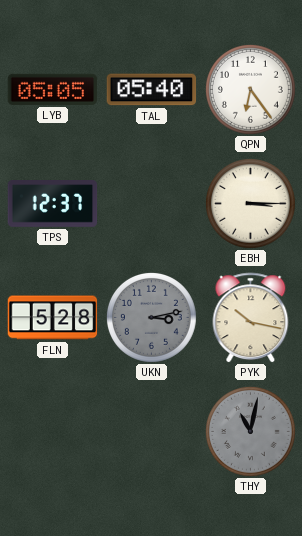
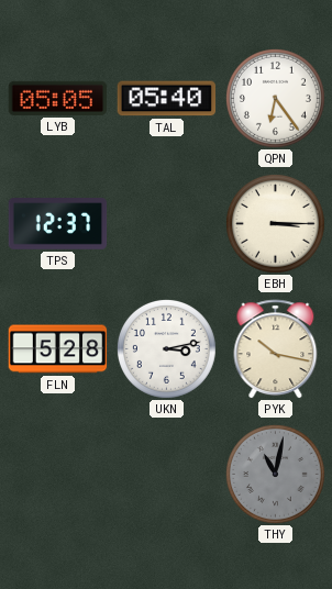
UKN dial: grey -> white
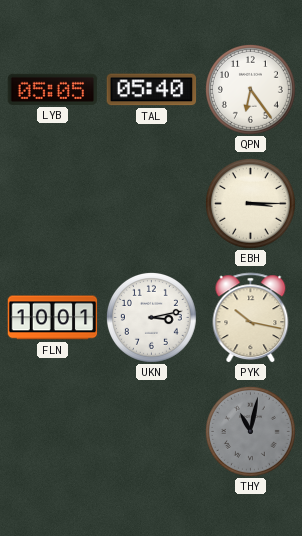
TPS: 12:37 -> none
FLN: 5:28 -> 10:01
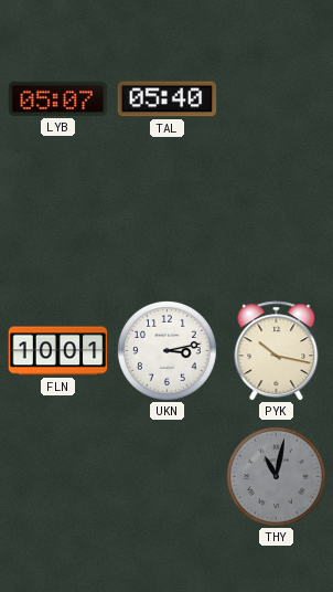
LYB: 05:05 -> 05:07
QPN: 6:24 -> none
EBH: 3:15 -> none
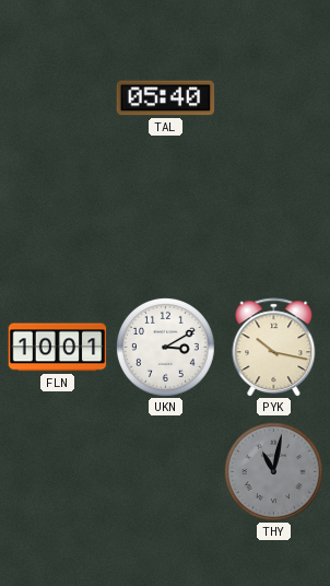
LYB: 05:07 -> none
UKN: 3:13 -> 3:10
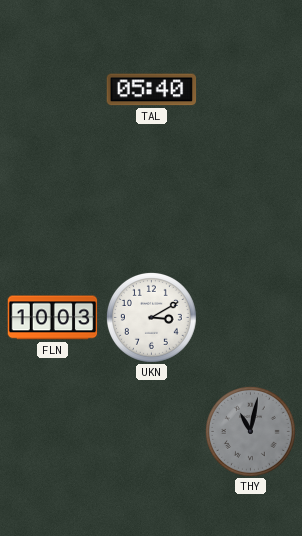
FLN: 10:01 -> 10:03
PYK: 10:17 -> none
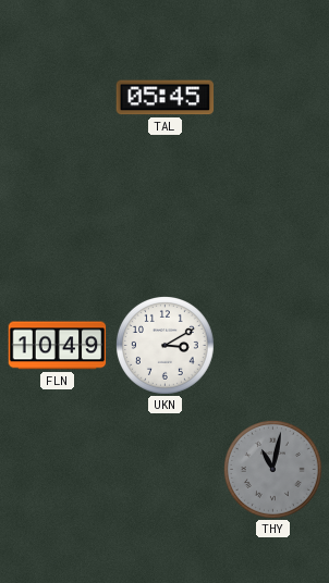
TAL: 05:40 -> 05:45
FLN: 10:03 -> 10:49
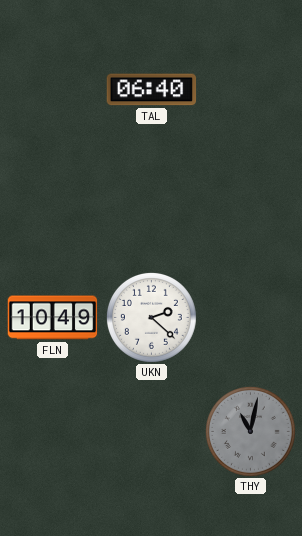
TAL: 05:45 -> 06:40
UKN: 3:10 -> 2:22
